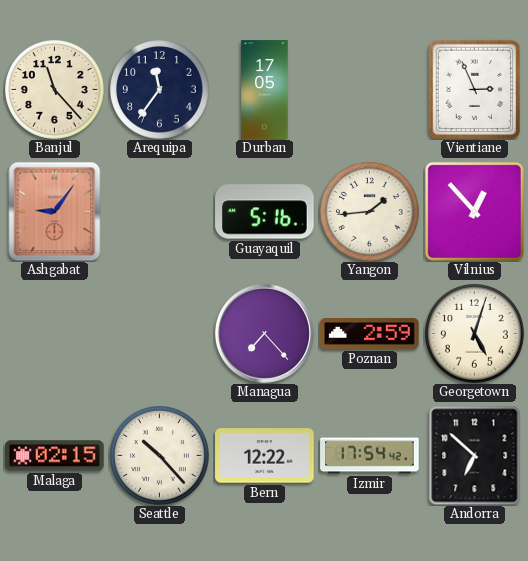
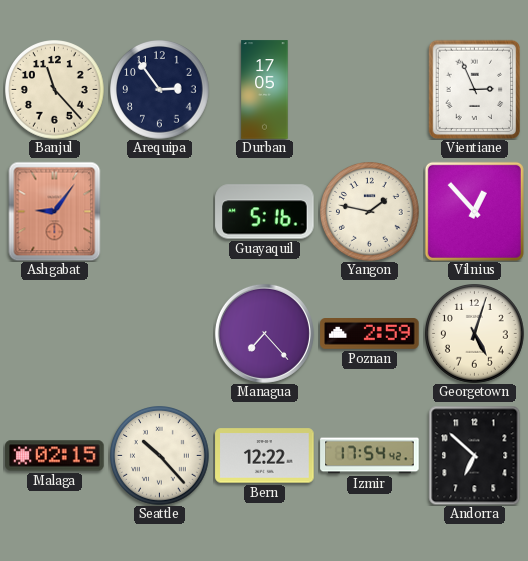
Arequipa: 11:36 -> 2:54
Yangon: 1:44 -> 1:47
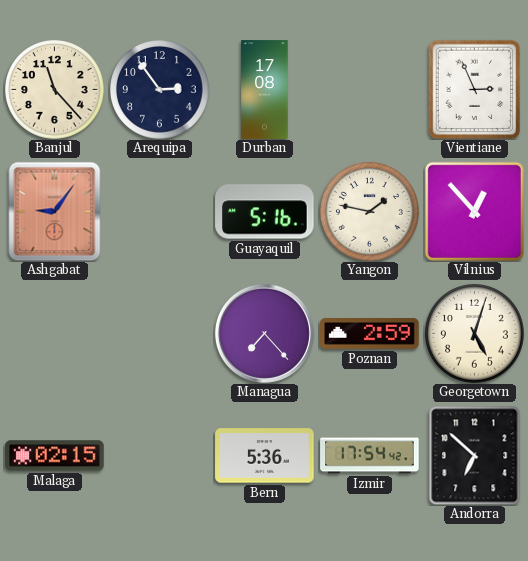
Durban: 17:05 -> 17:08
Seattle: 10:23 -> none
Bern: 12:22 -> 5:36
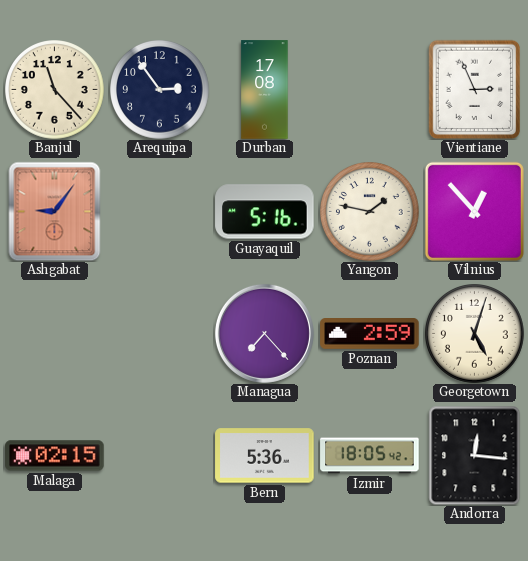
Izmir: 17:54 -> 18:05
Andorra: 6:52 -> 12:16
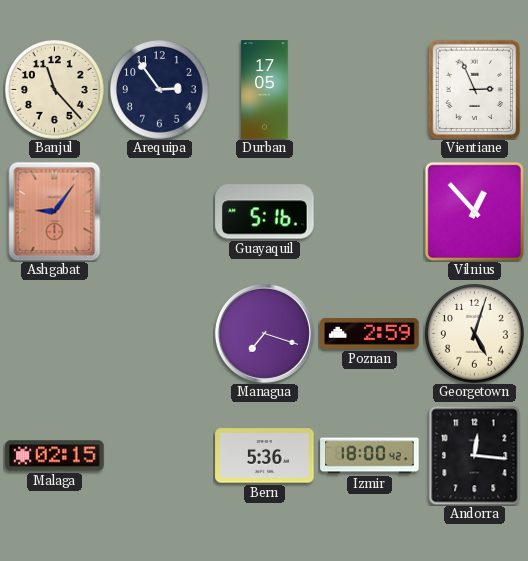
Durban: 17:08 -> 17:05
Yangon: 1:47 -> none
Managua: 7:23 -> 7:18
Izmir: 18:05 -> 18:00
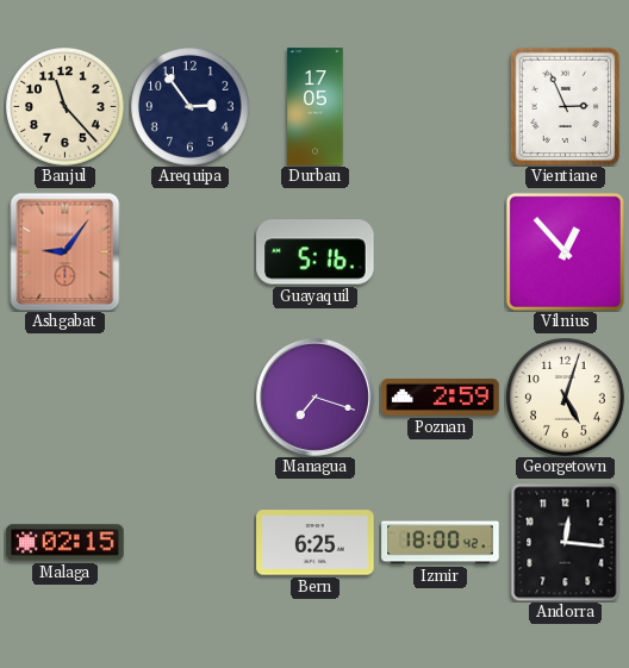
Bern: 5:36 -> 6:25
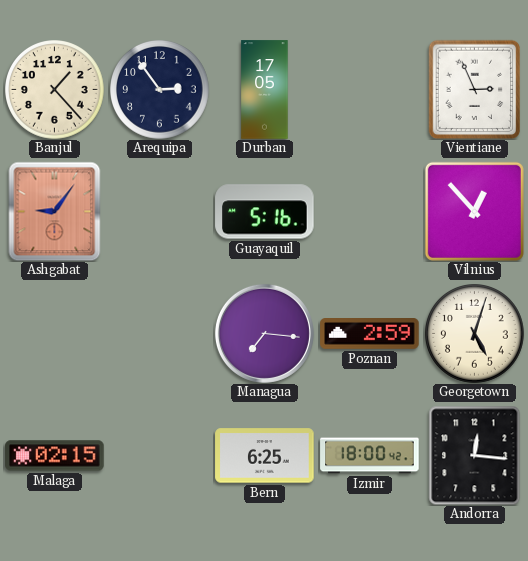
Banjul: 11:23 -> 1:23
Managua: 7:18 -> 7:16
